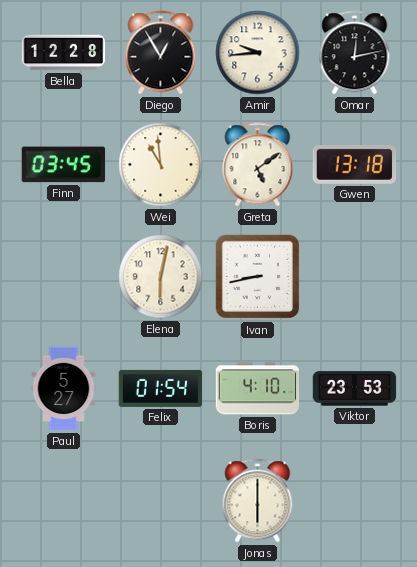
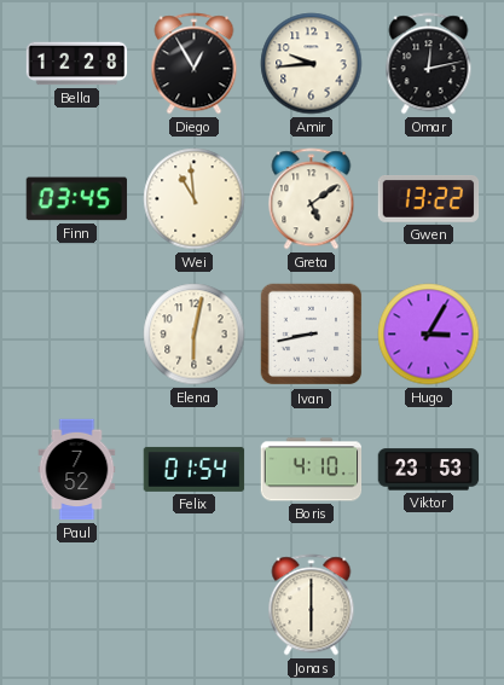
Gwen: 13:18 -> 13:22
Hugo: none -> 3:05
Paul: 5:27 -> 7:52
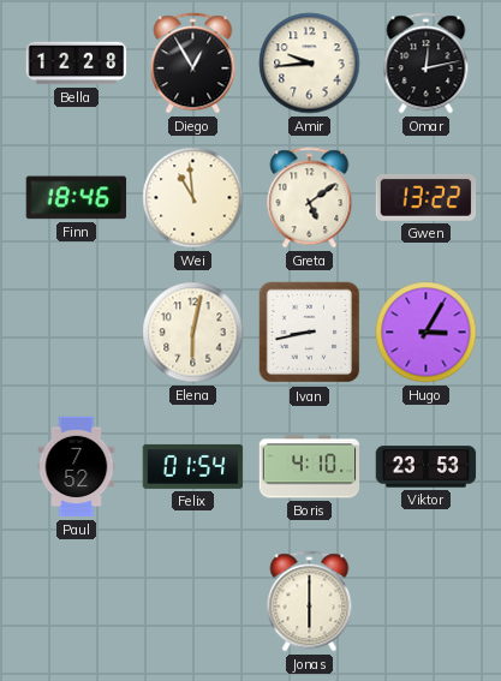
Finn: 03:45 -> 18:46
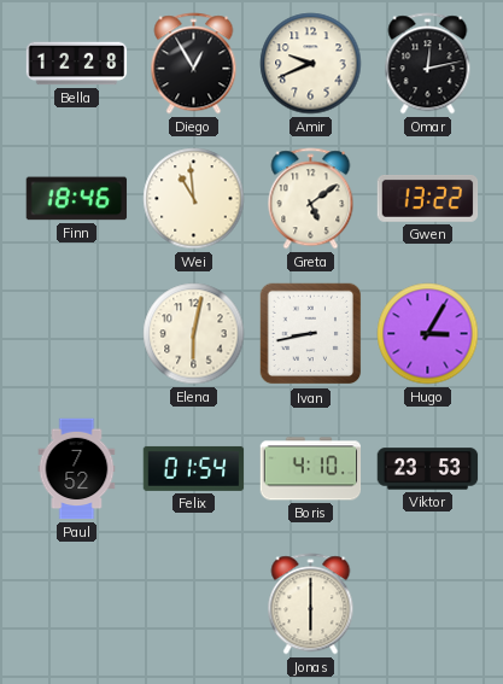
Amir: 9:44 -> 9:41
